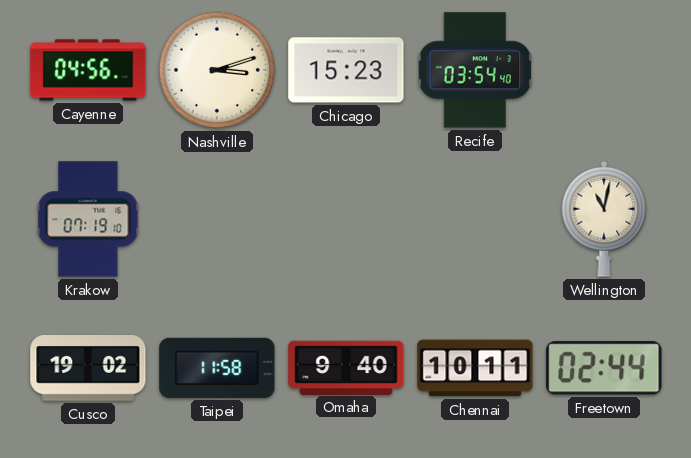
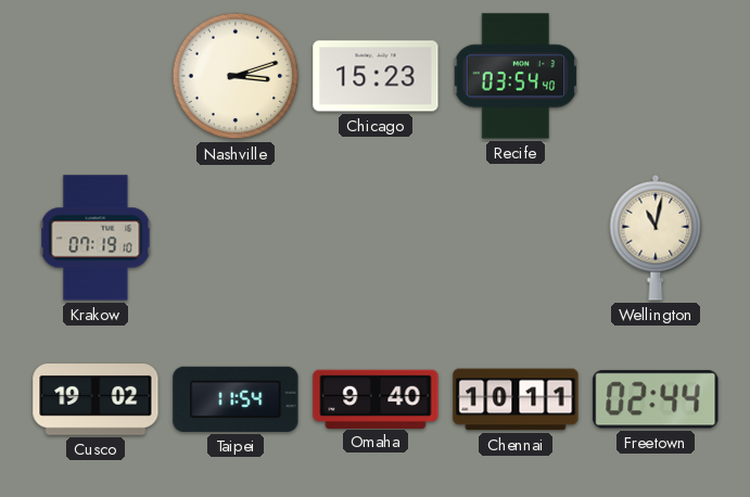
Cayenne: 04:56 -> none
Taipei: 11:58 -> 11:54
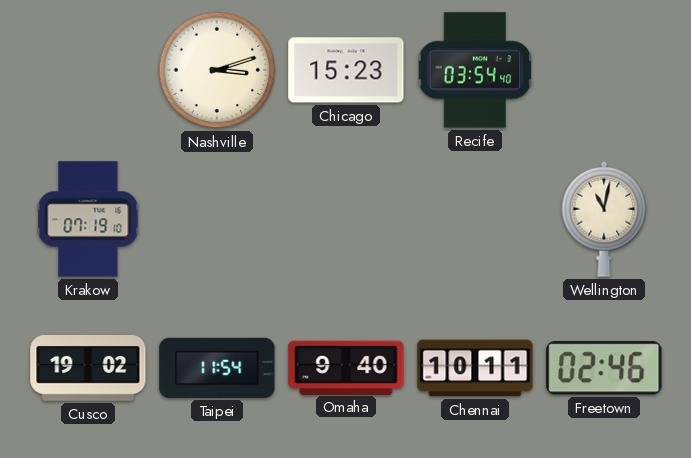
Freetown: 02:44 -> 02:46
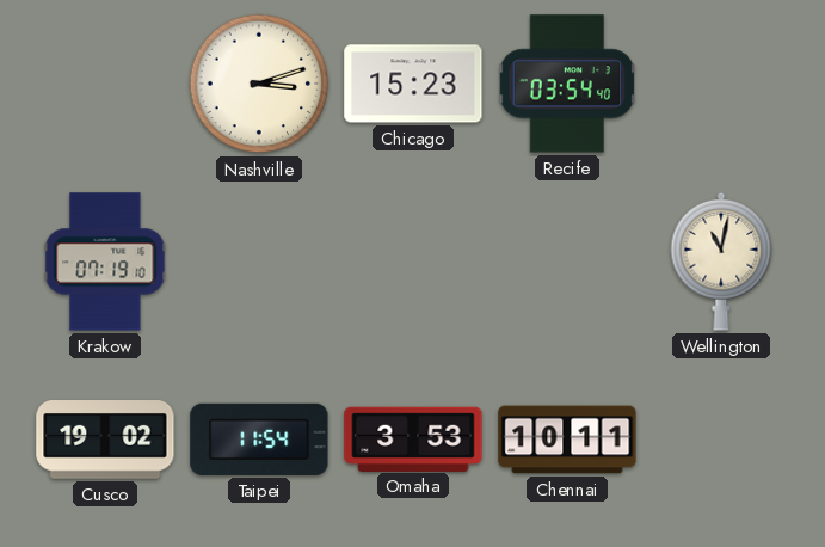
Omaha: 9:40 -> 3:53
Freetown: 02:46 -> none
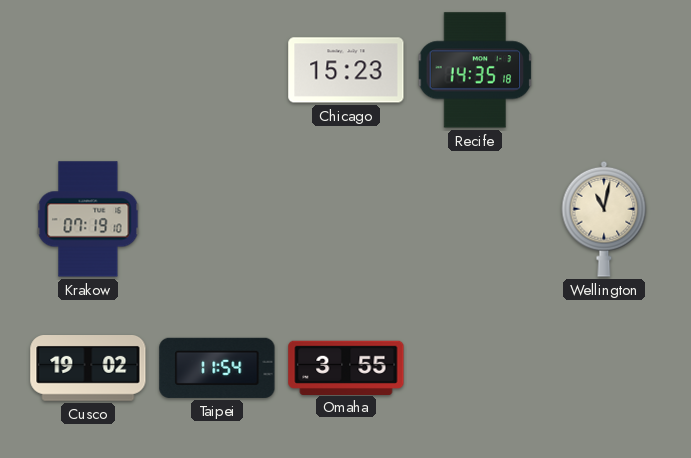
Nashville: 3:12 -> none
Recife: 03:54 -> 14:35
Omaha: 3:53 -> 3:55
Chennai: 10:11 -> none
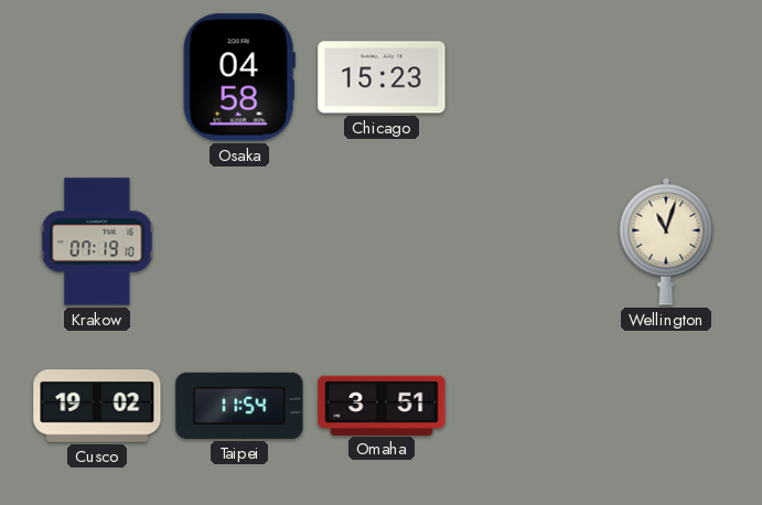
Osaka: none -> 04:58
Recife: 14:35 -> none
Wellington: 11:02 -> 11:03
Omaha: 3:55 -> 3:51
